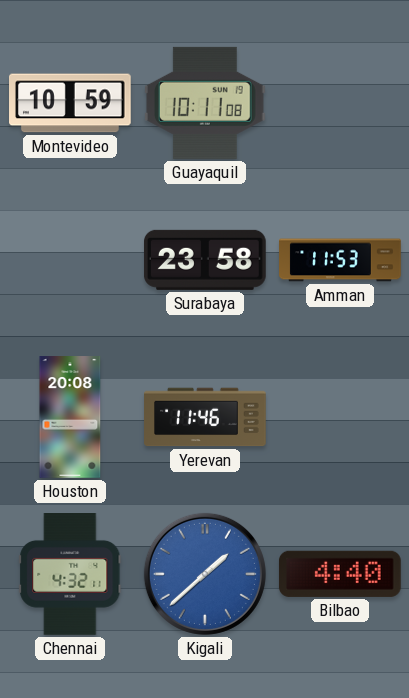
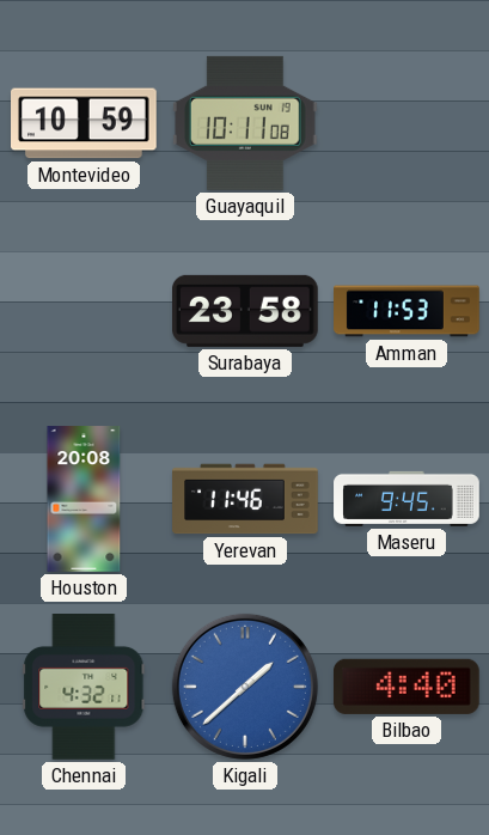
Maseru: none -> 9:45
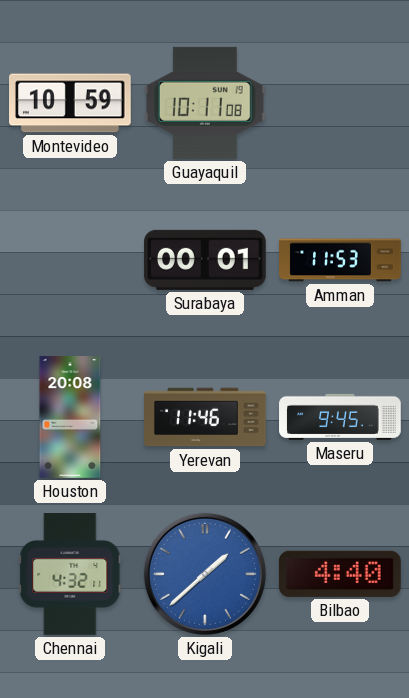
Surabaya: 23:58 -> 00:01
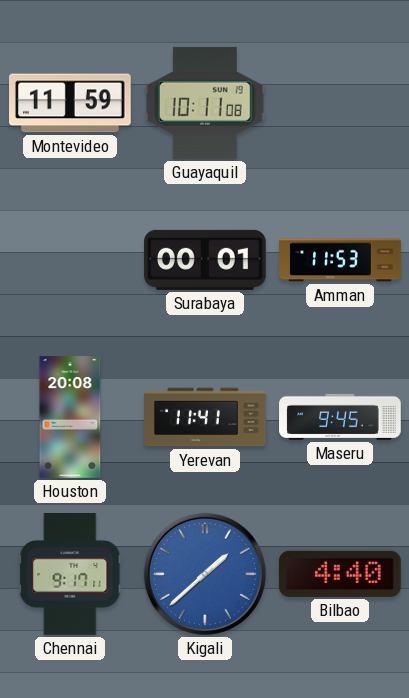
Montevideo: 10:59 -> 11:59
Yerevan: 11:46 -> 11:41
Chennai: 4:32 -> 9:17
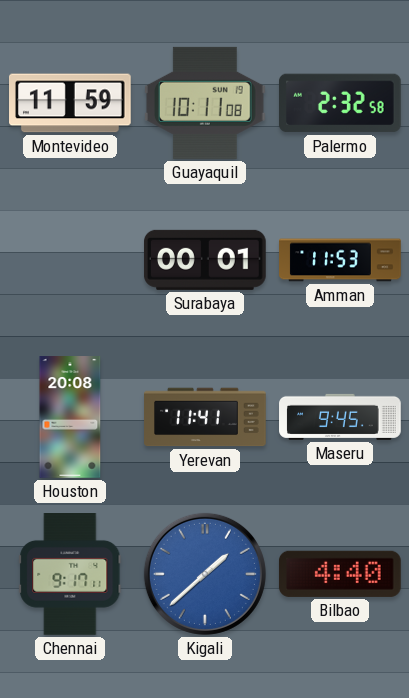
Palermo: none -> 2:32
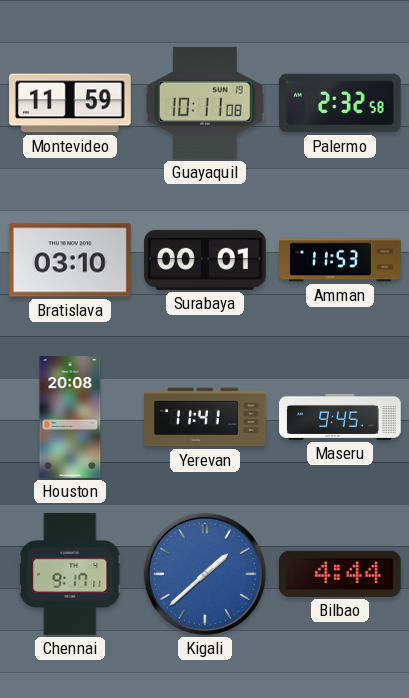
Bratislava: none -> 03:10
Bilbao: 4:40 -> 4:44
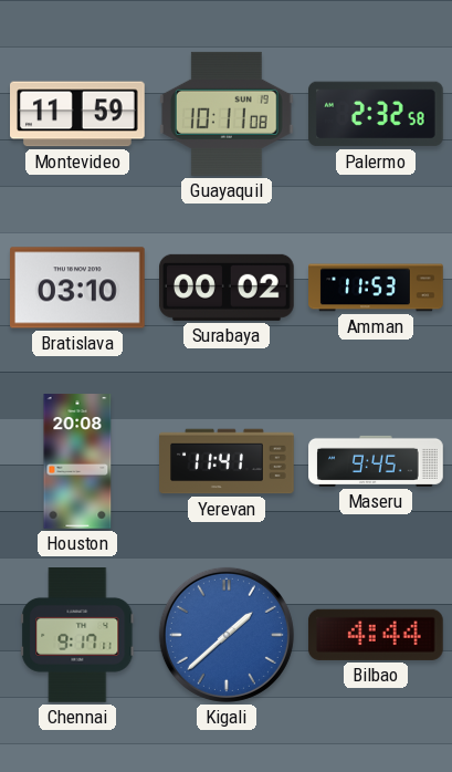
Surabaya: 00:01 -> 00:02
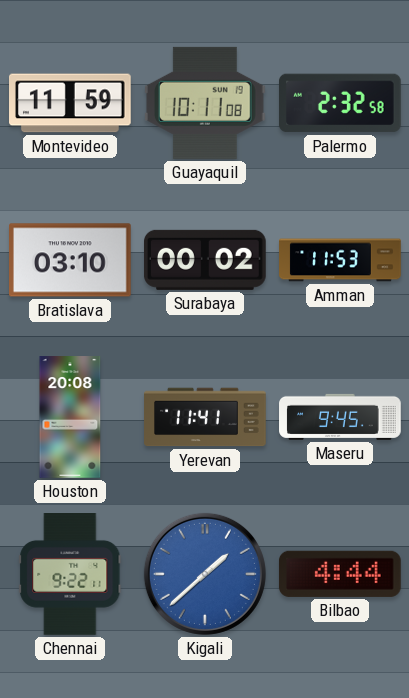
Chennai: 9:17 -> 9:22
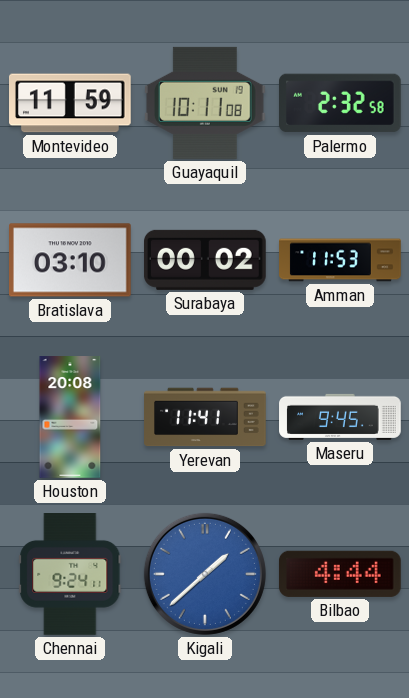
Chennai: 9:22 -> 9:24
